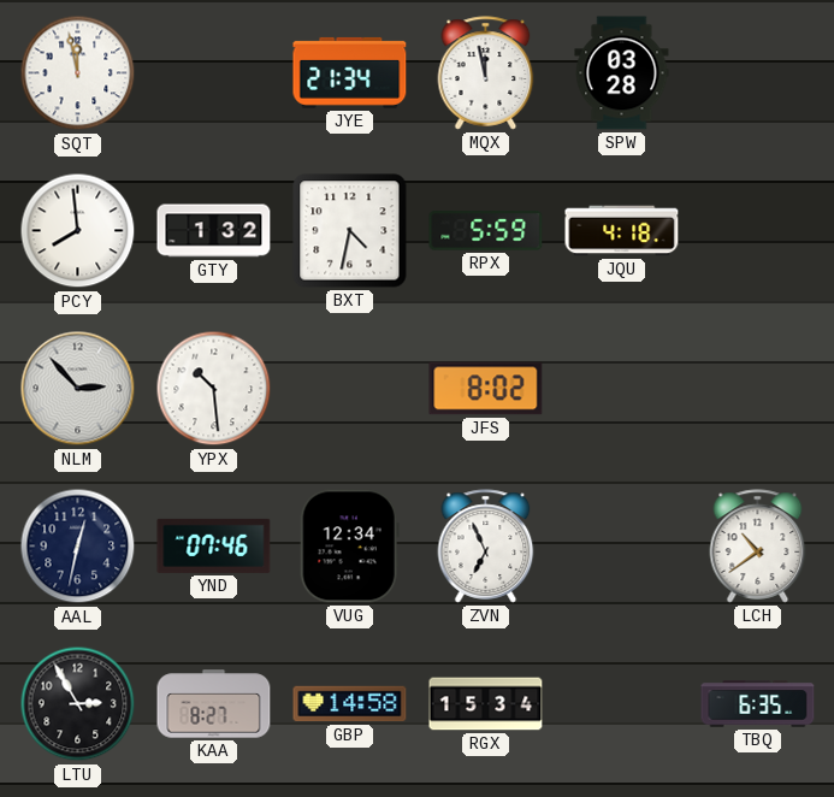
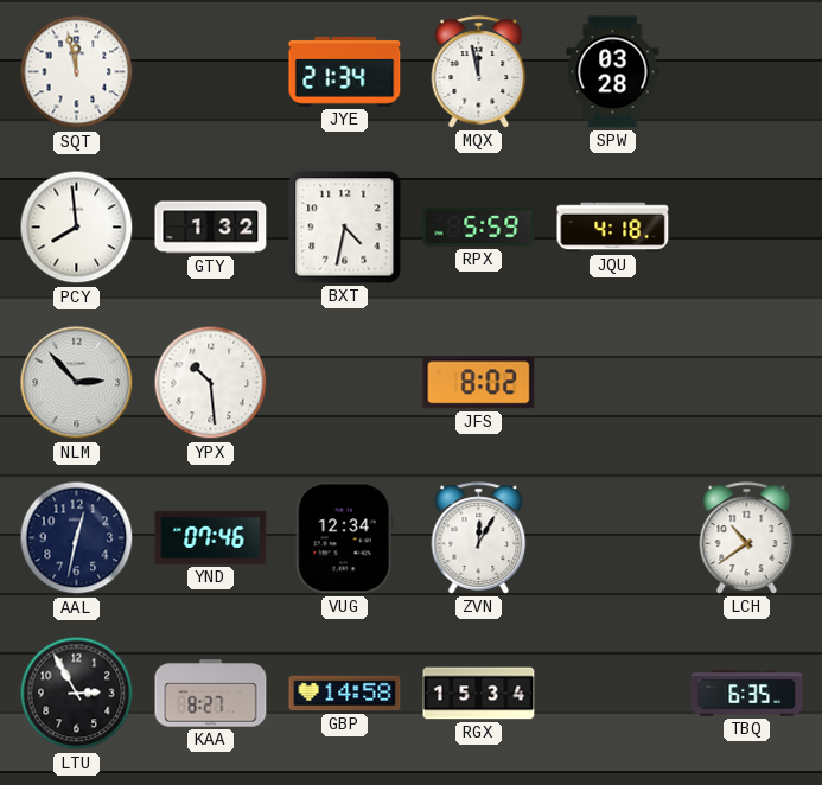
ZVN: 6:56 -> 12:05
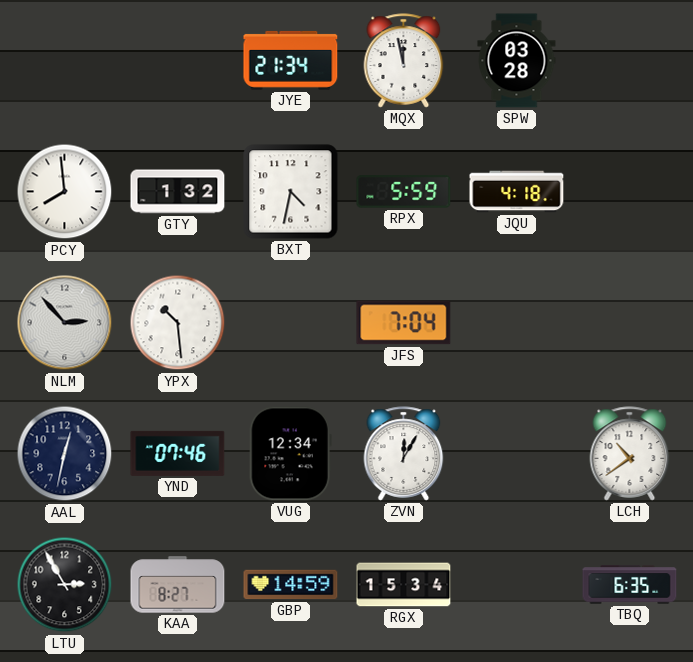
SQT: 11:58 -> none
JFS: 8:02 -> 7:04
GBP: 14:58 -> 14:59
